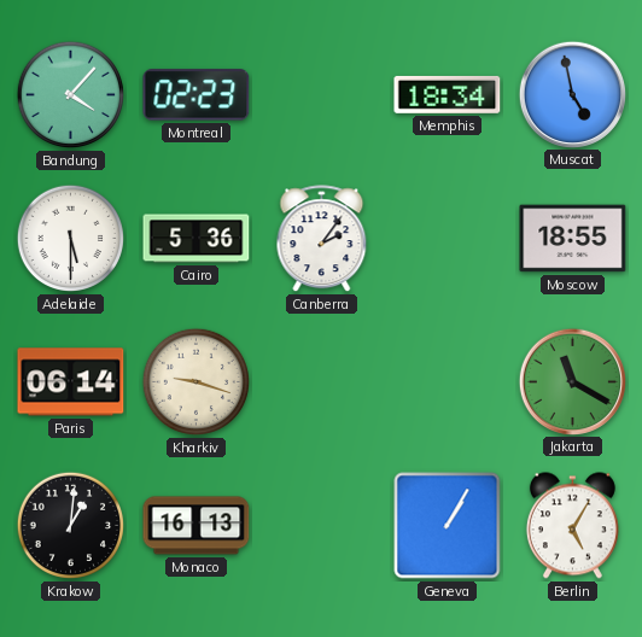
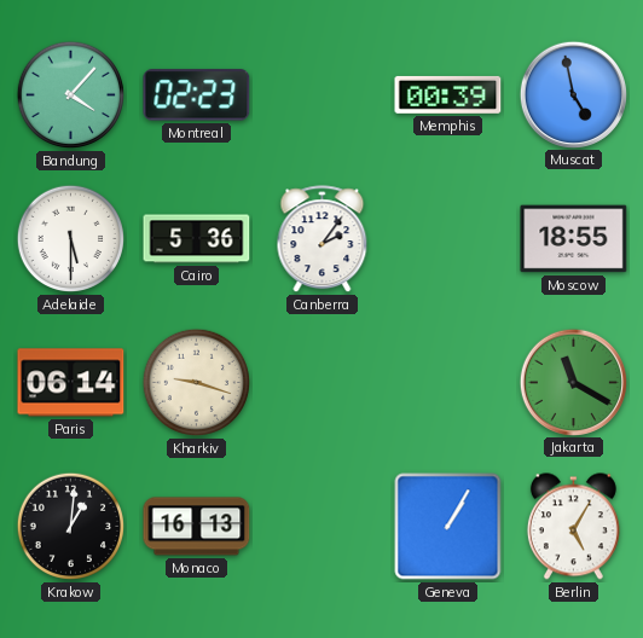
Memphis: 18:34 -> 00:39
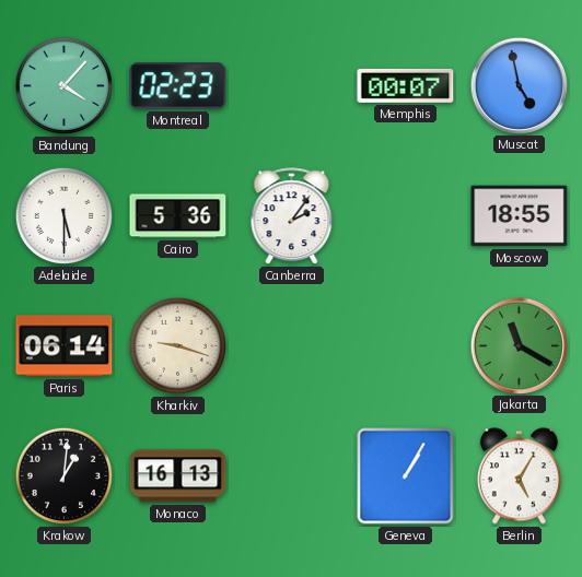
Memphis: 00:39 -> 00:07
